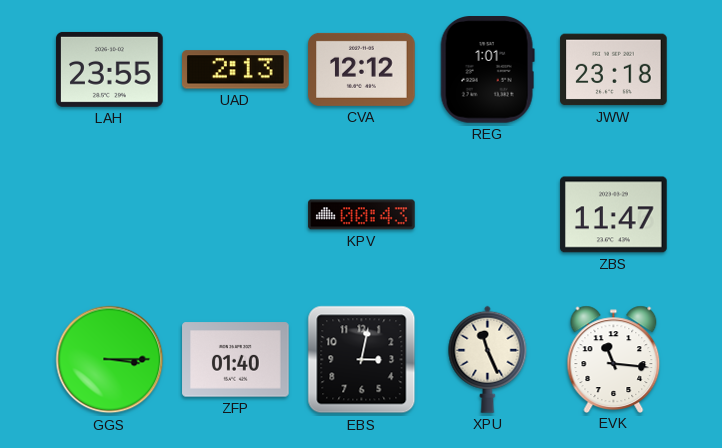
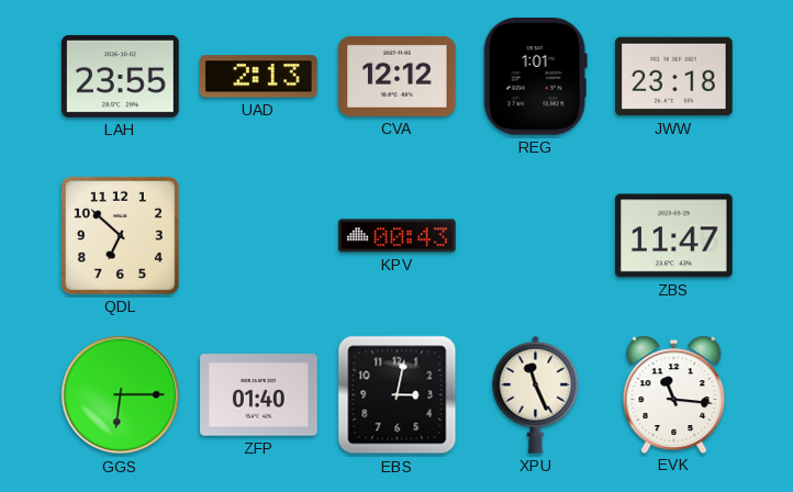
QDL: none -> 6:52
GGS: 3:15 -> 6:15
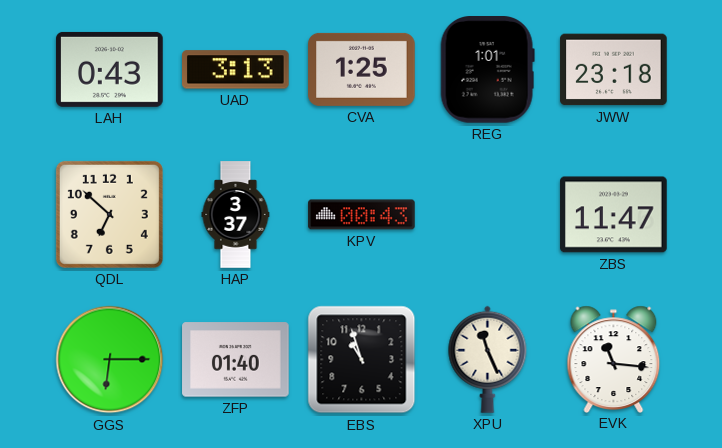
LAH: 23:55 -> 0:43
UAD: 2:13 -> 3:13
CVA: 12:12 -> 1:25
HAP: none -> 3:37
EBS: 3:02 -> 10:57
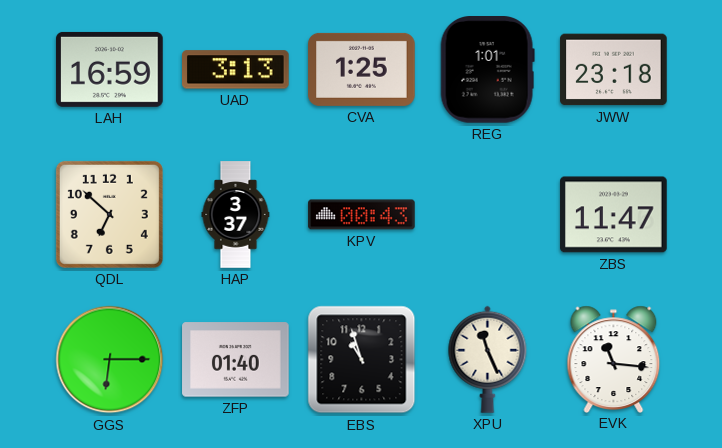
LAH: 0:43 -> 16:59
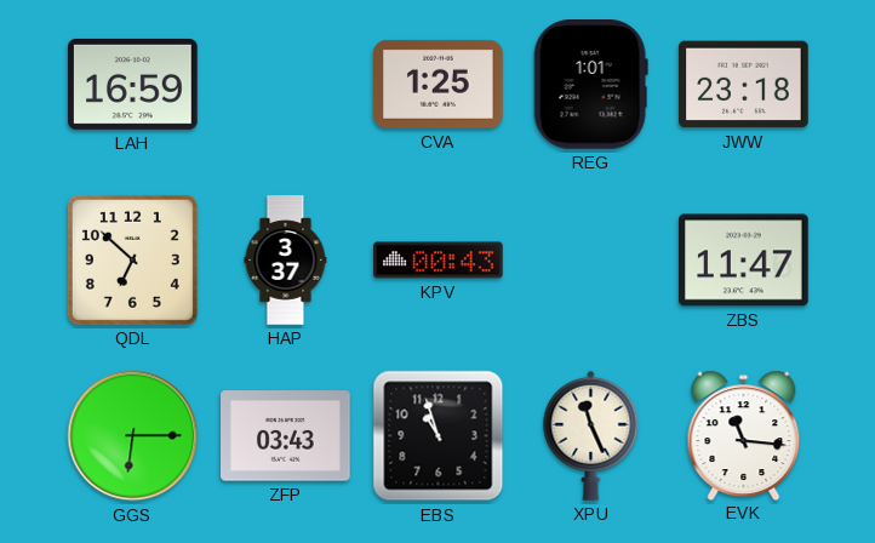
UAD: 3:13 -> none
ZFP: 01:40 -> 03:43
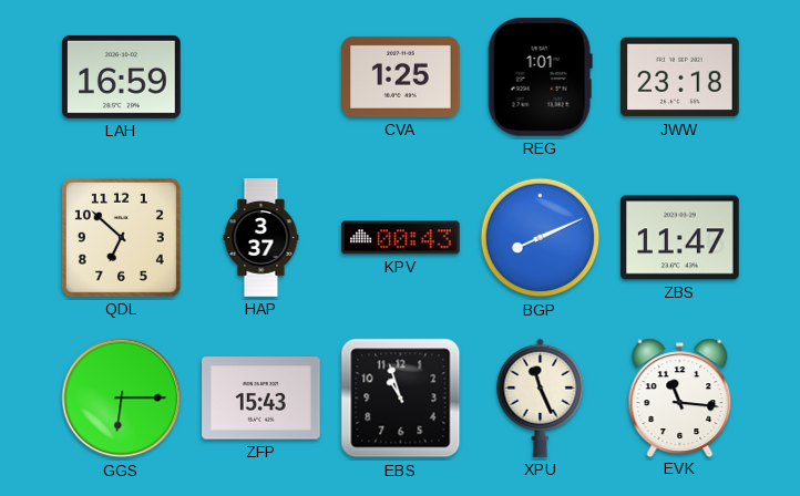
BGP: none -> 8:11
ZFP: 03:43 -> 15:43
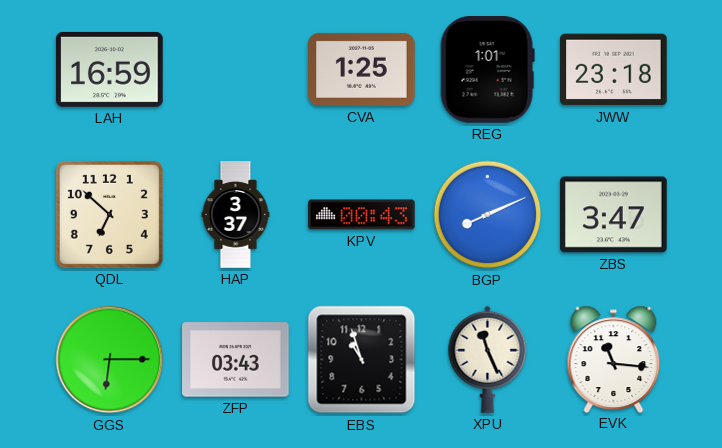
ZBS: 11:47 -> 3:47
ZFP: 15:43 -> 03:43
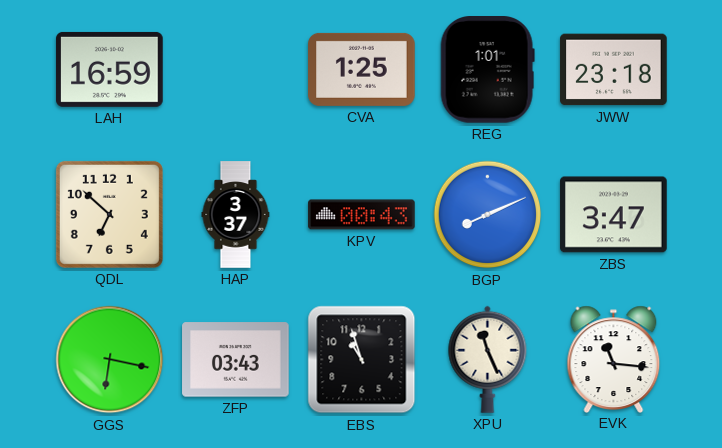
GGS: 6:15 -> 6:17
